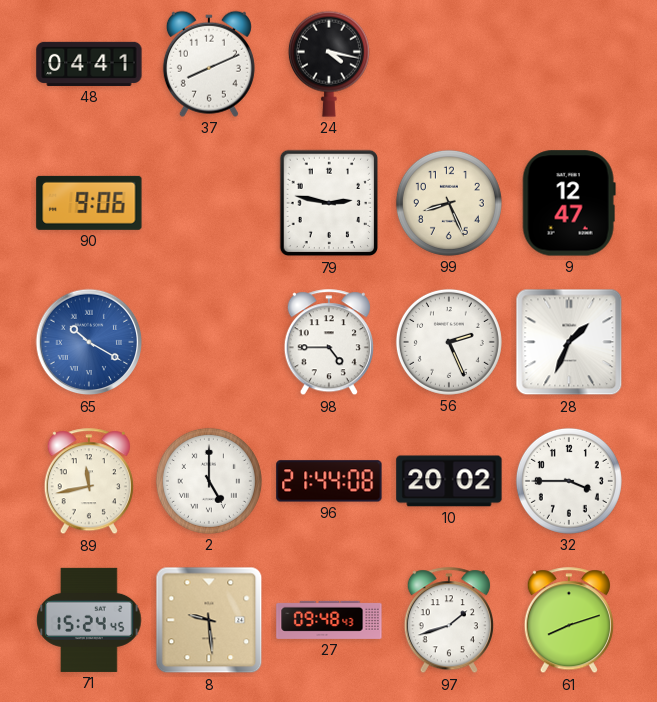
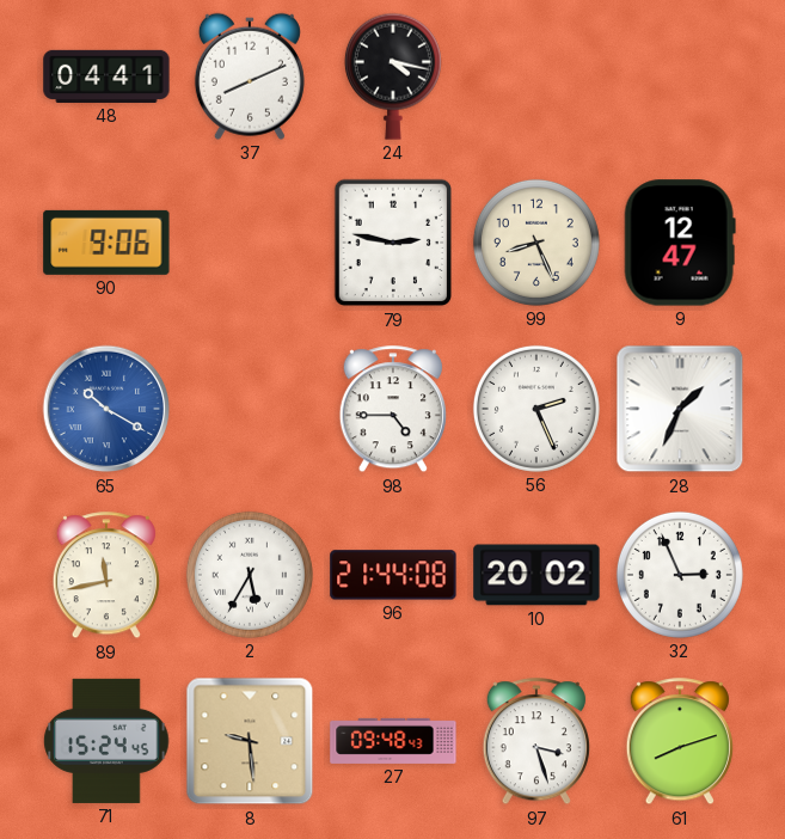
2: 5:00 -> 5:35
32: 3:45 -> 2:56
97: 1:42 -> 3:27
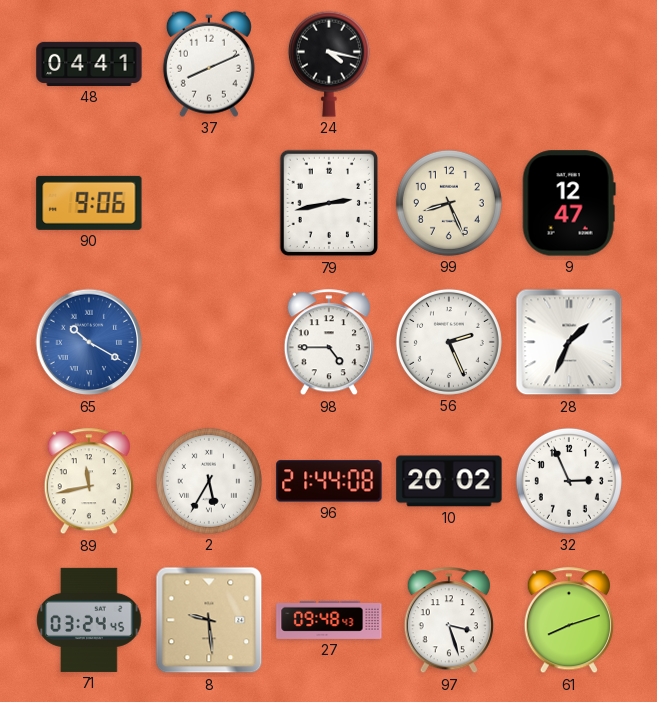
79: 2:47 -> 2:43
71: 15:24 -> 03:24
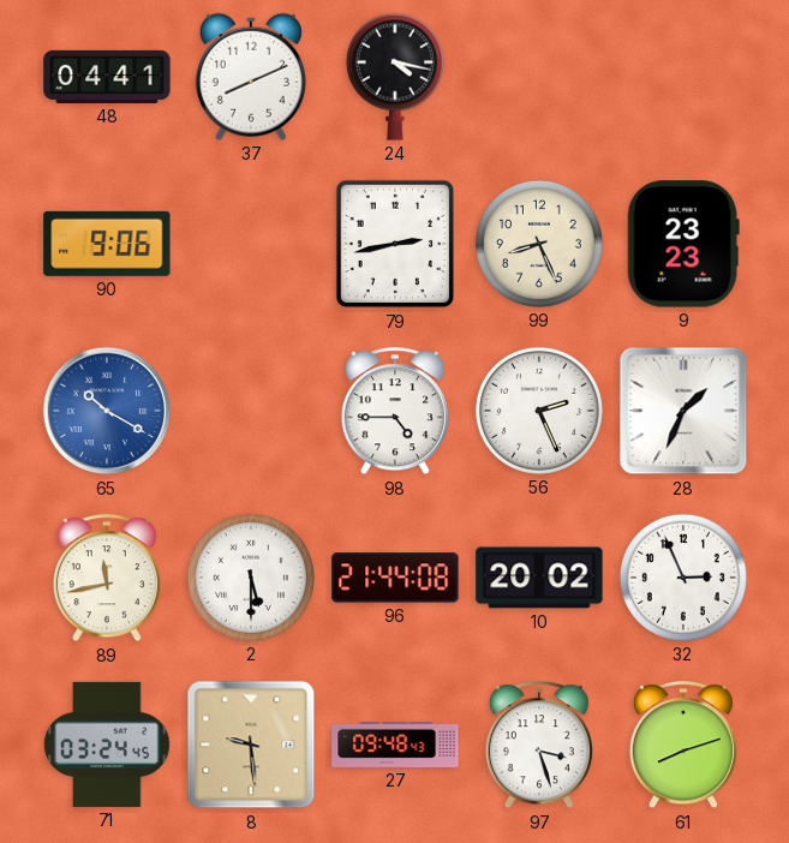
9: 12:47 -> 23:23
2: 5:35 -> 5:30
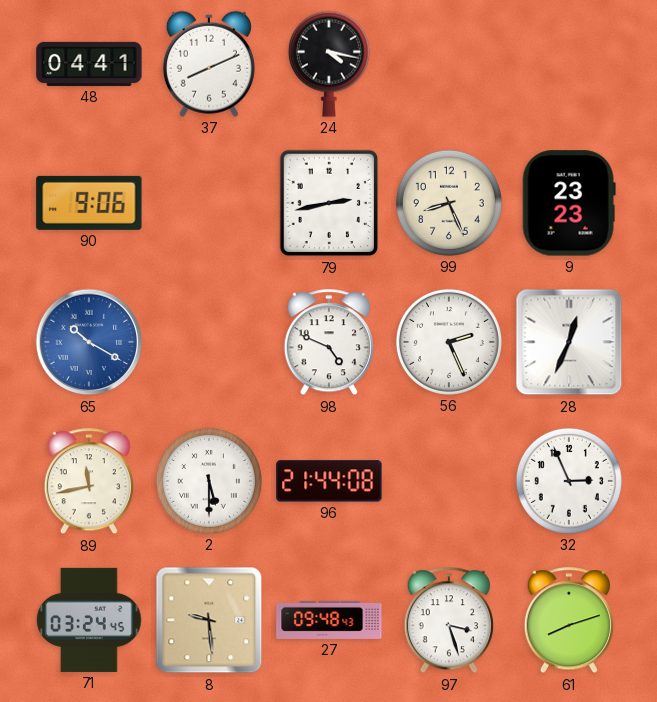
98: 4:45 -> 4:49
28: 1:34 -> 12:34
10: 20:02 -> none
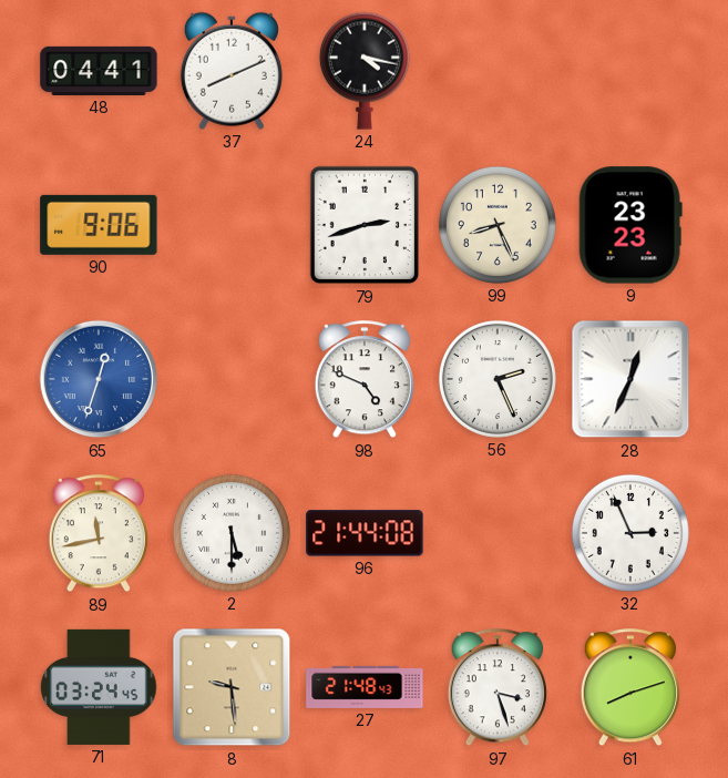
79: 2:43 -> 2:42
65: 10:20 -> 12:33
27: 09:48 -> 21:48
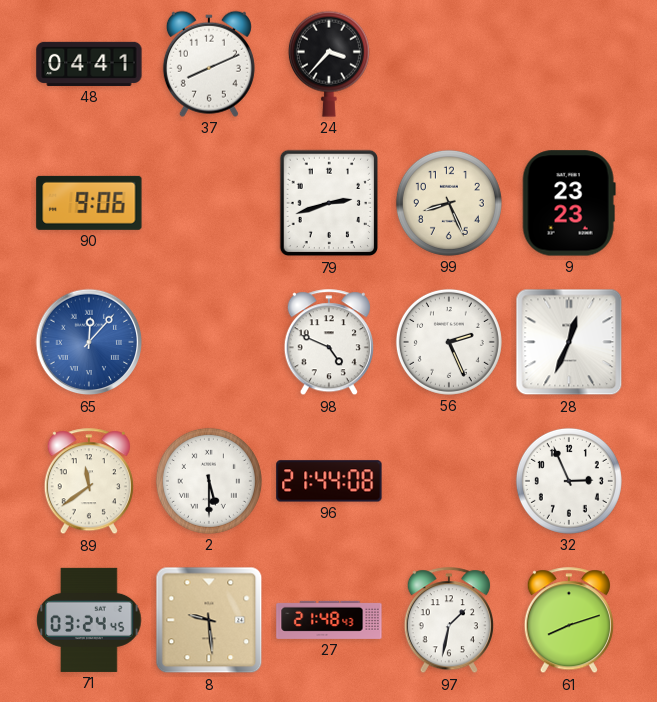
24: 4:17 -> 3:37
65: 12:33 -> 12:07
89: 11:43 -> 11:39
97: 3:27 -> 1:32
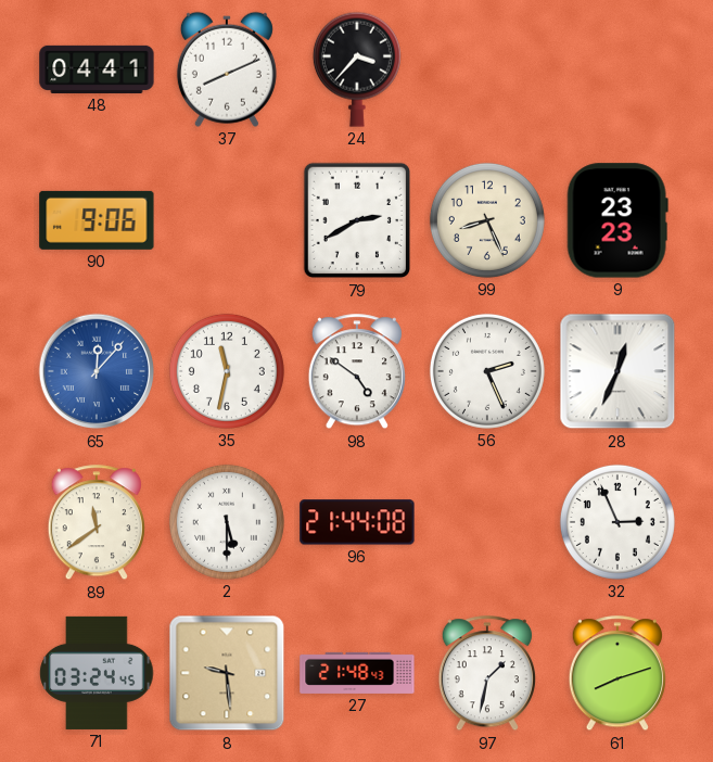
79: 2:42 -> 2:40
35: none -> 11:32
98: 4:49 -> 4:51
